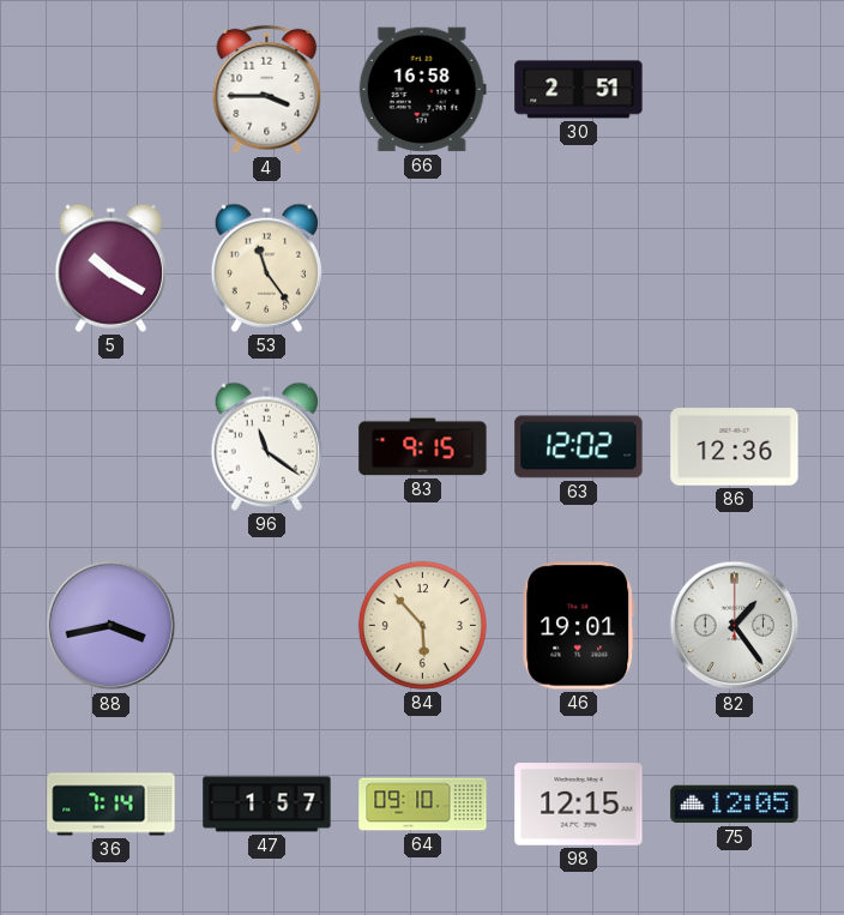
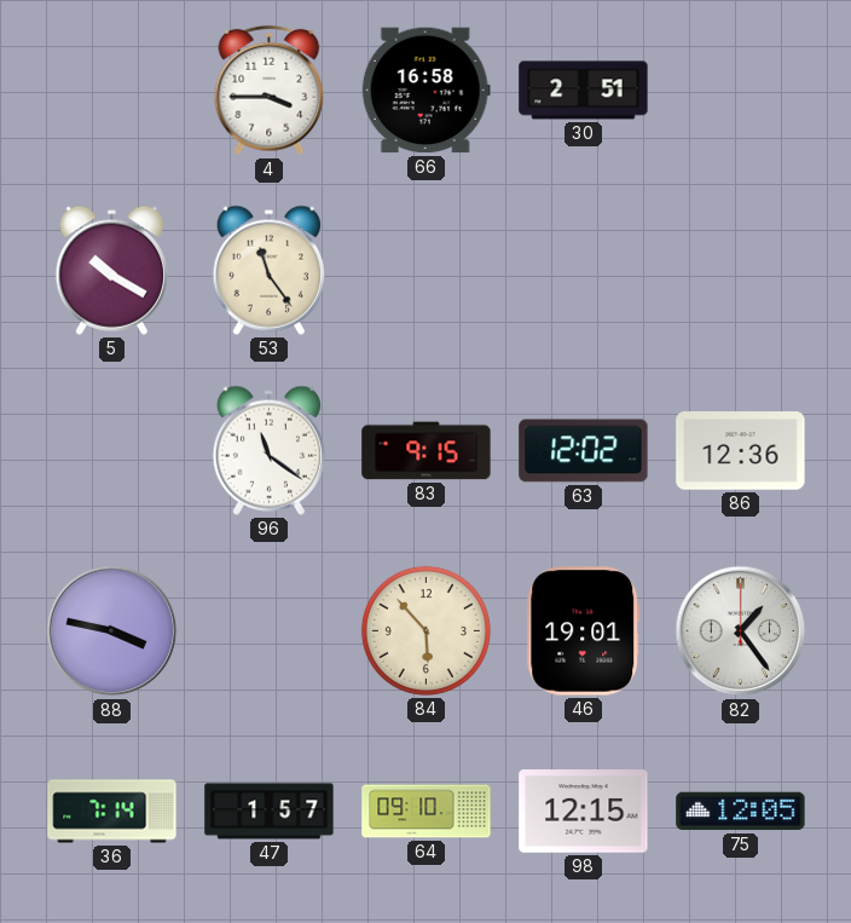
88: 3:43 -> 3:47
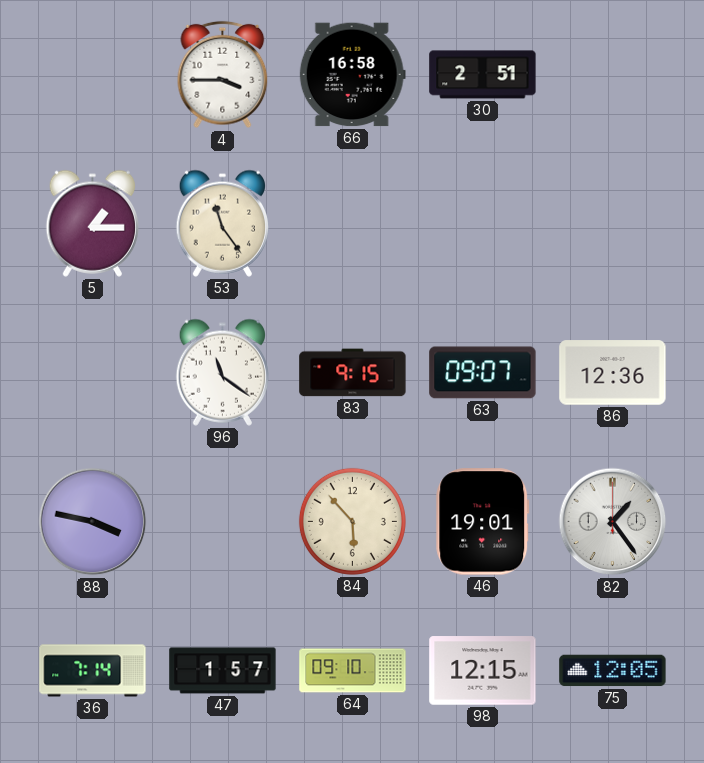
5: 10:20 -> 1:15
63: 12:02 -> 09:07
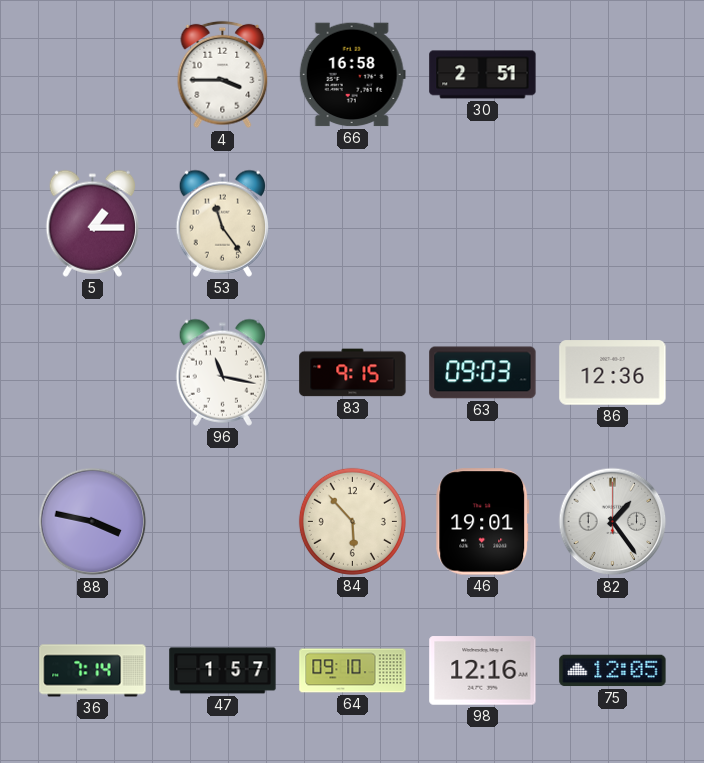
96: 11:21 -> 11:17
63: 09:07 -> 09:03
98: 12:15 -> 12:16
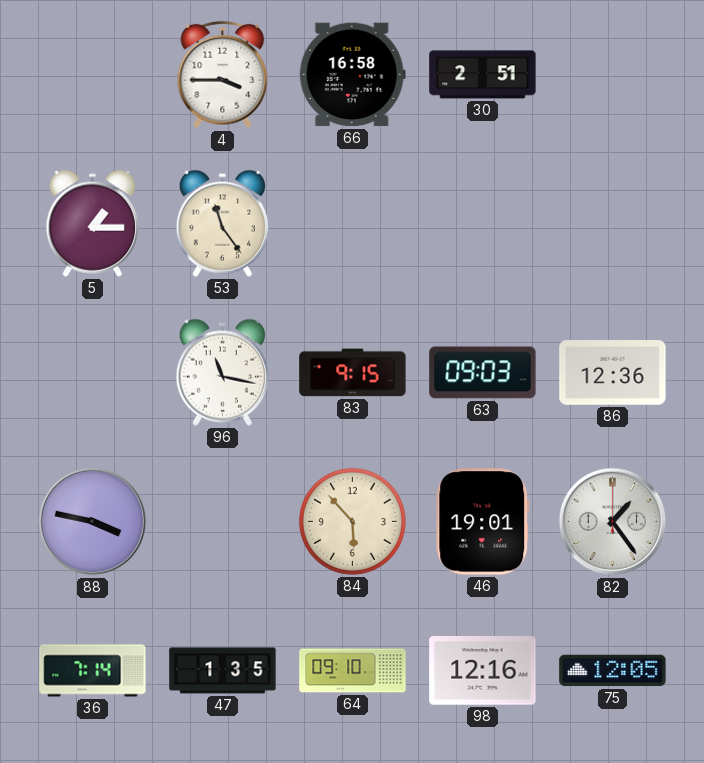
47: 1:57 -> 1:35
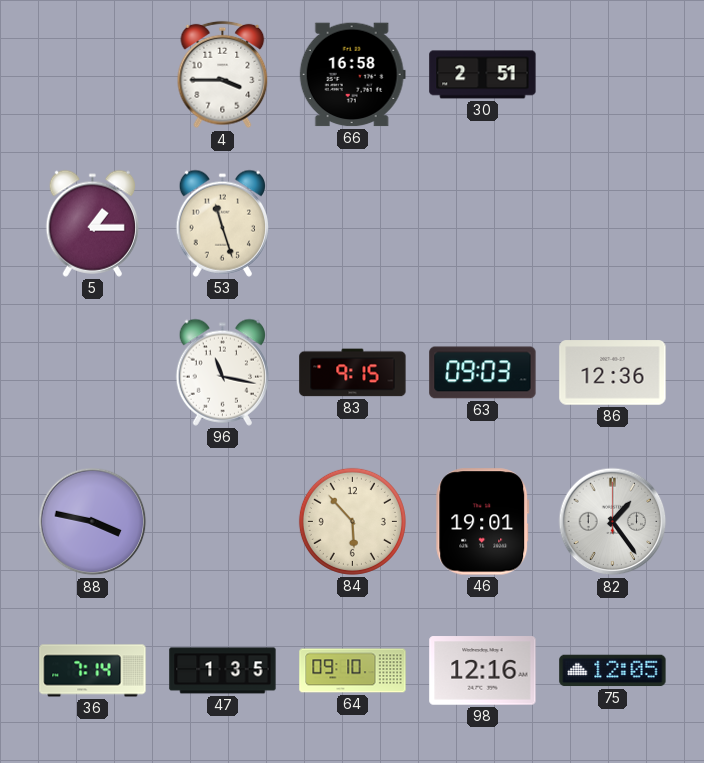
53: 11:24 -> 11:27
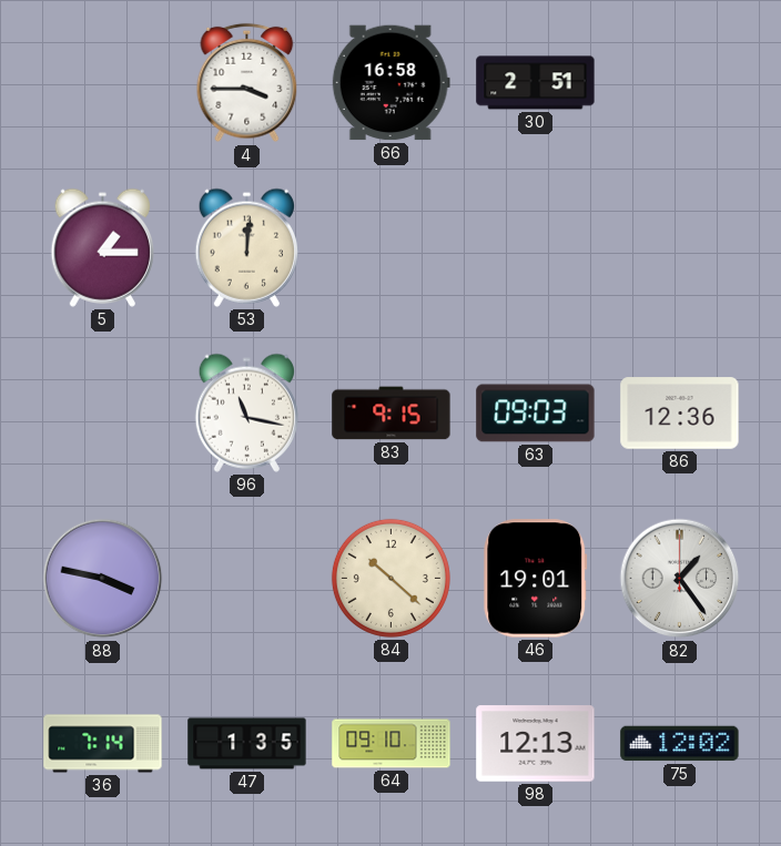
53: 11:27 -> 12:01
84: 5:53 -> 10:22
98: 12:16 -> 12:13
75: 12:05 -> 12:02
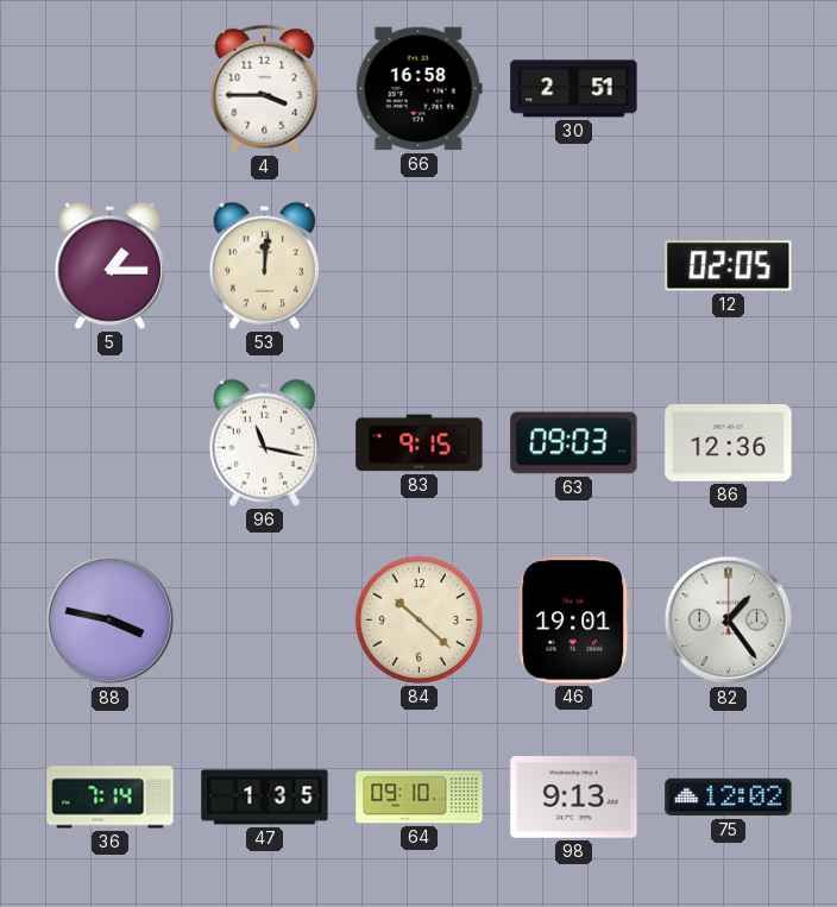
12: none -> 02:05
98: 12:13 -> 9:13
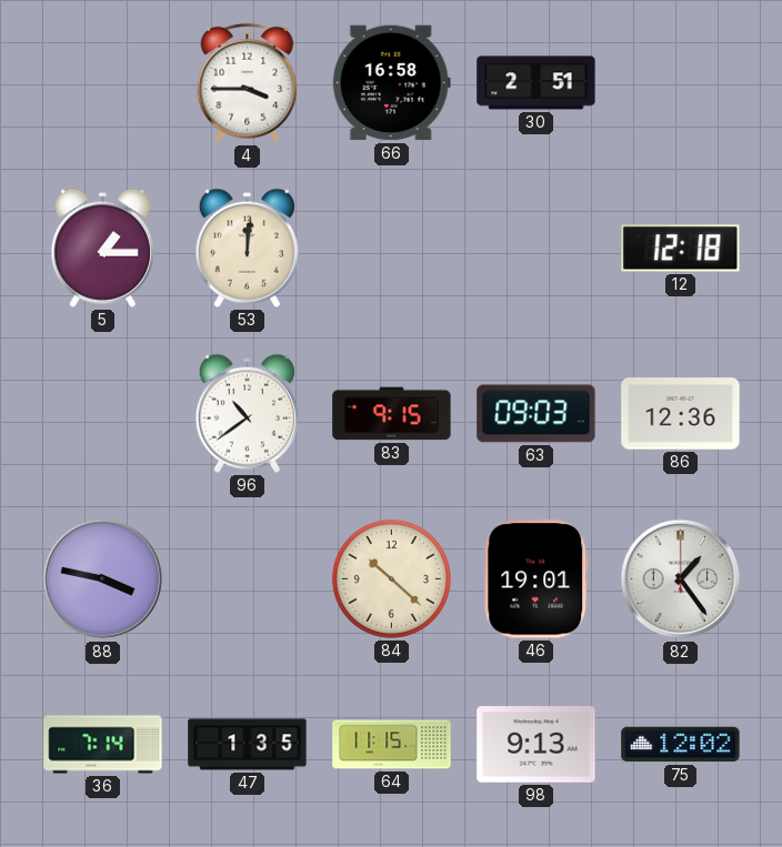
12: 02:05 -> 12:18
96: 11:17 -> 10:39
64: 09:10 -> 11:15
